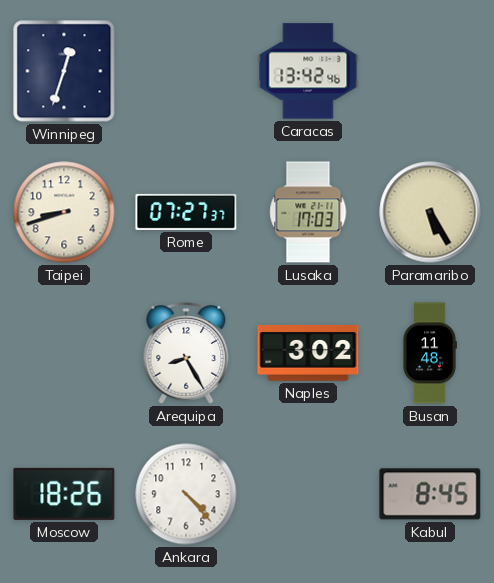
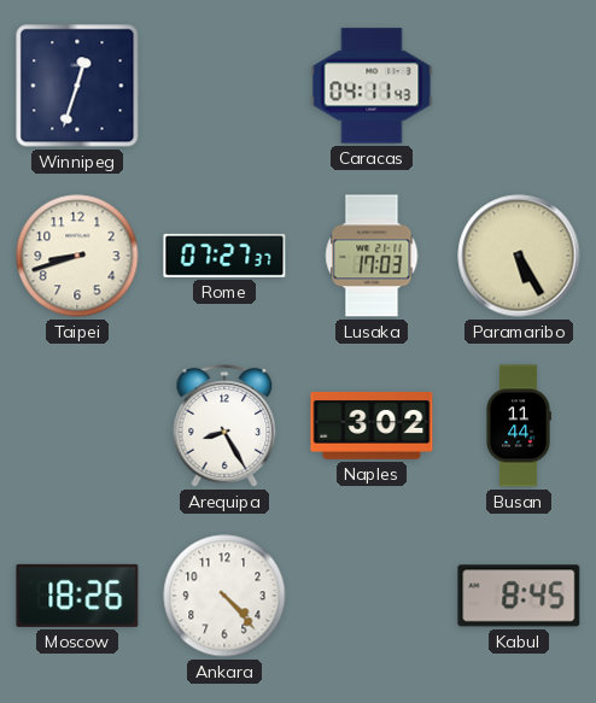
Caracas: 13:42 -> 04:11
Busan: 11:48 -> 11:44
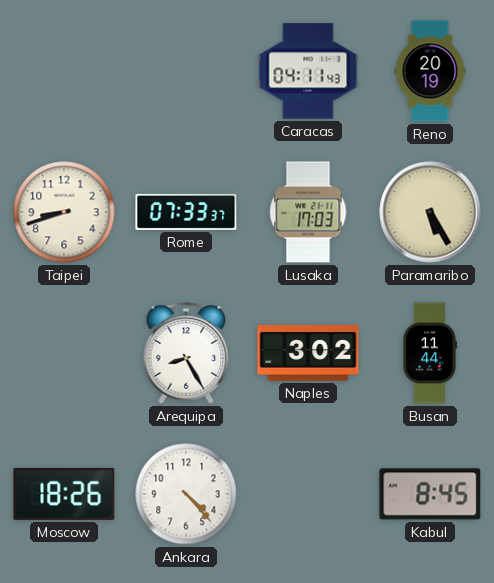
Winnipeg: 12:33 -> none
Reno: none -> 20:19
Rome: 07:27 -> 07:33
